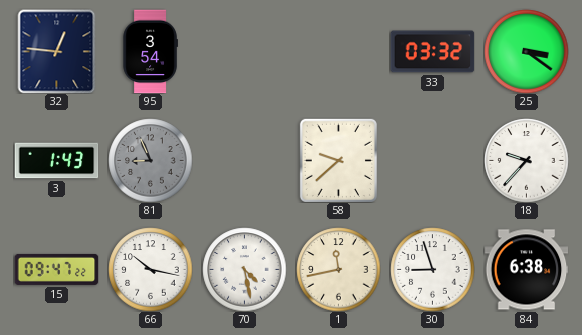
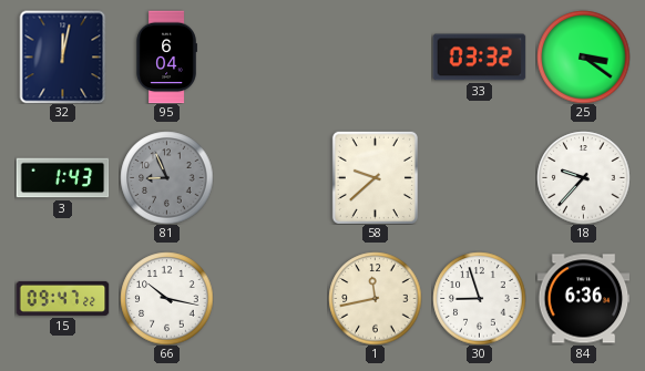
32: 12:46 -> 12:02
95: 3:54 -> 6:04
70: 4:28 -> none
84: 6:38 -> 6:36
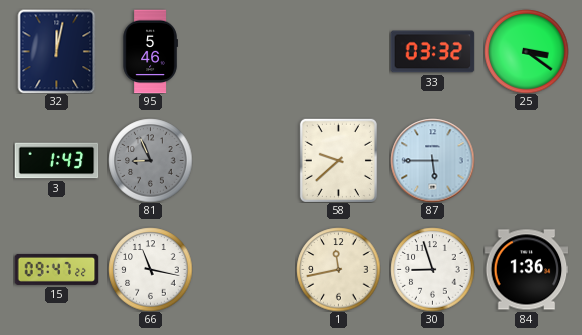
95: 6:04 -> 5:46
87: none -> 5:45
18: 9:37 -> none
66: 10:17 -> 11:17
84: 6:36 -> 1:36
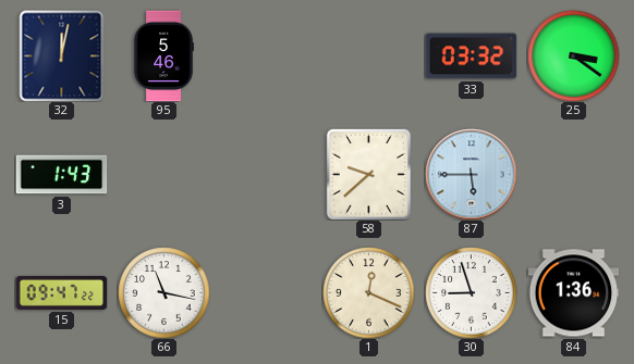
81: 8:56 -> none
1: 11:43 -> 12:19
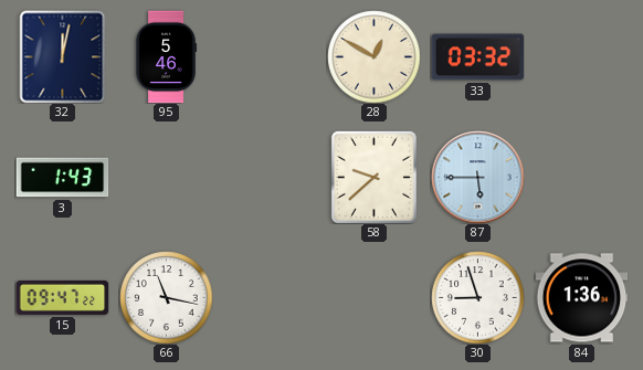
28: none -> 12:50
25: 3:21 -> none
1: 12:19 -> none
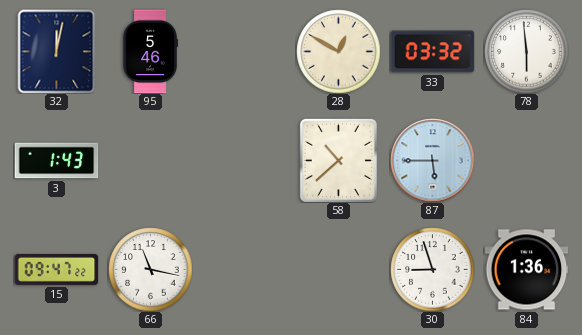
78: none -> 5:59
58: 9:38 -> 10:38
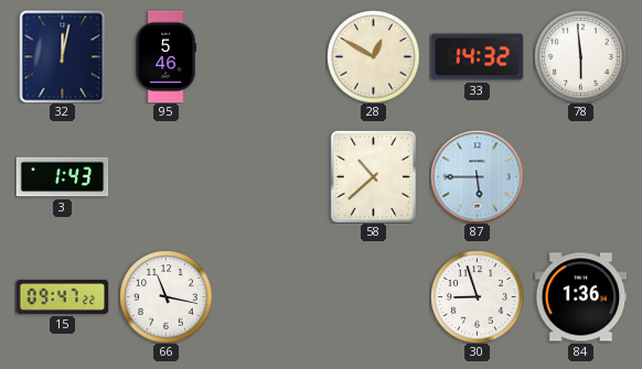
33: 03:32 -> 14:32
